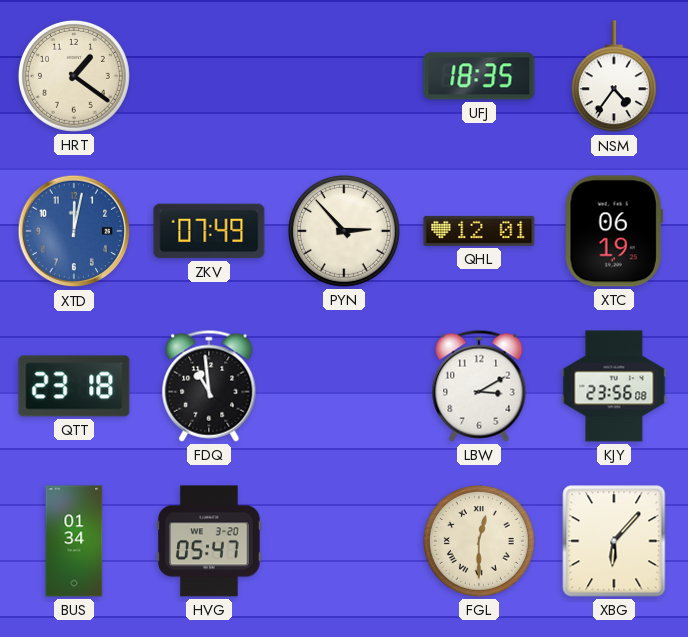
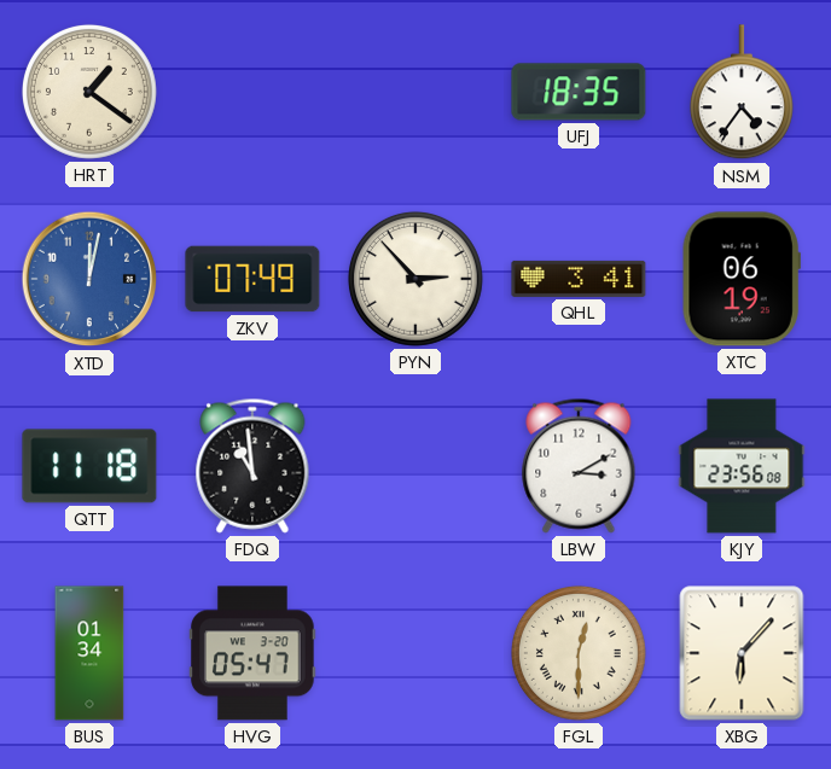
QHL: 12:01 -> 3:41
QTT: 23:18 -> 11:18
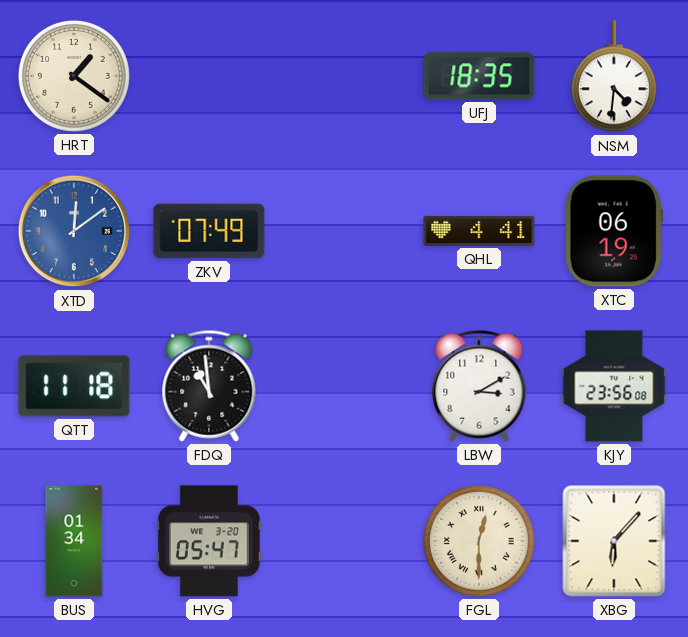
NSM: 4:36 -> 4:31
XTD: 12:02 -> 12:09
PYN: 2:53 -> none
QHL: 3:41 -> 4:41
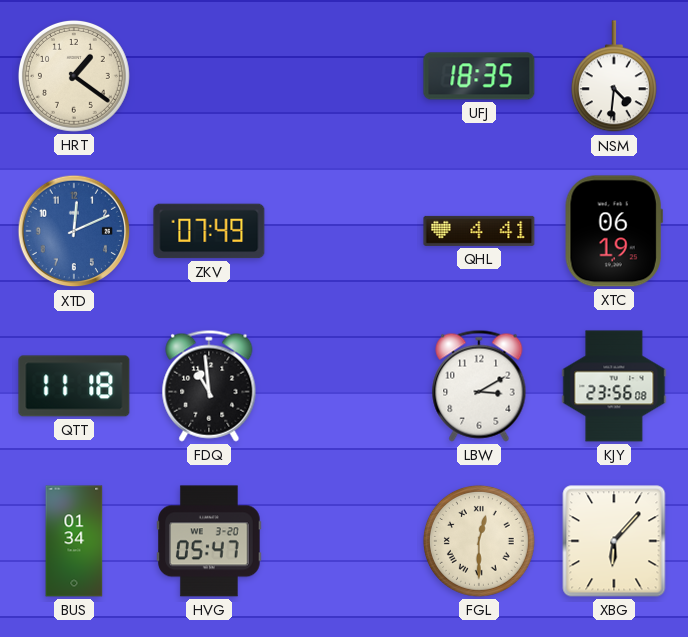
XTD: 12:09 -> 12:11
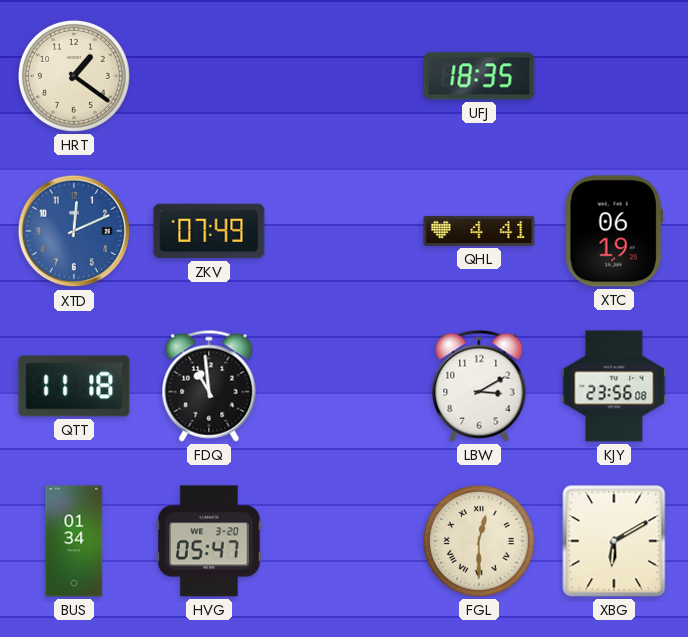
NSM: 4:31 -> none
XBG: 6:07 -> 6:10
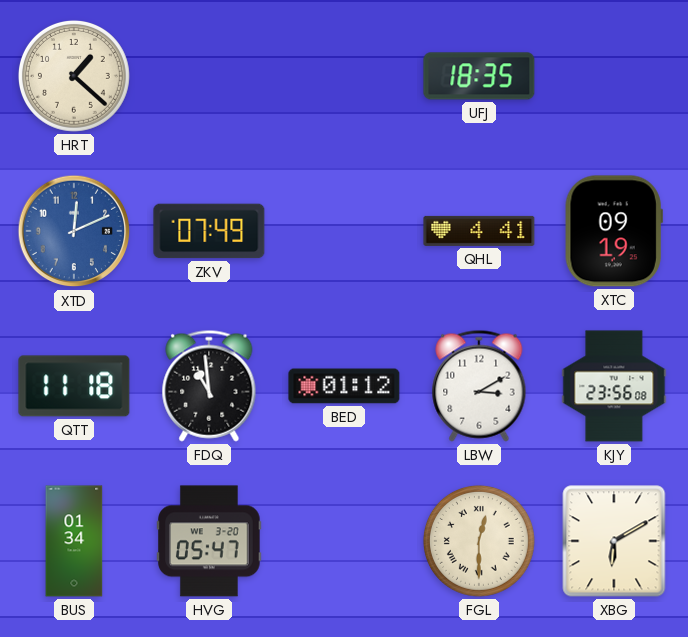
HRT: 1:21 -> 1:22
XTC: 06:19 -> 09:19
BED: none -> 01:12
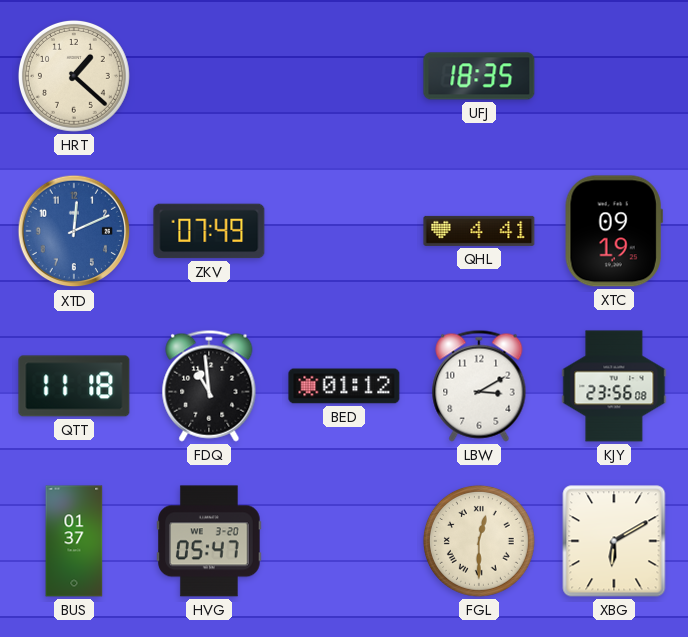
BUS: 01:34 -> 01:37
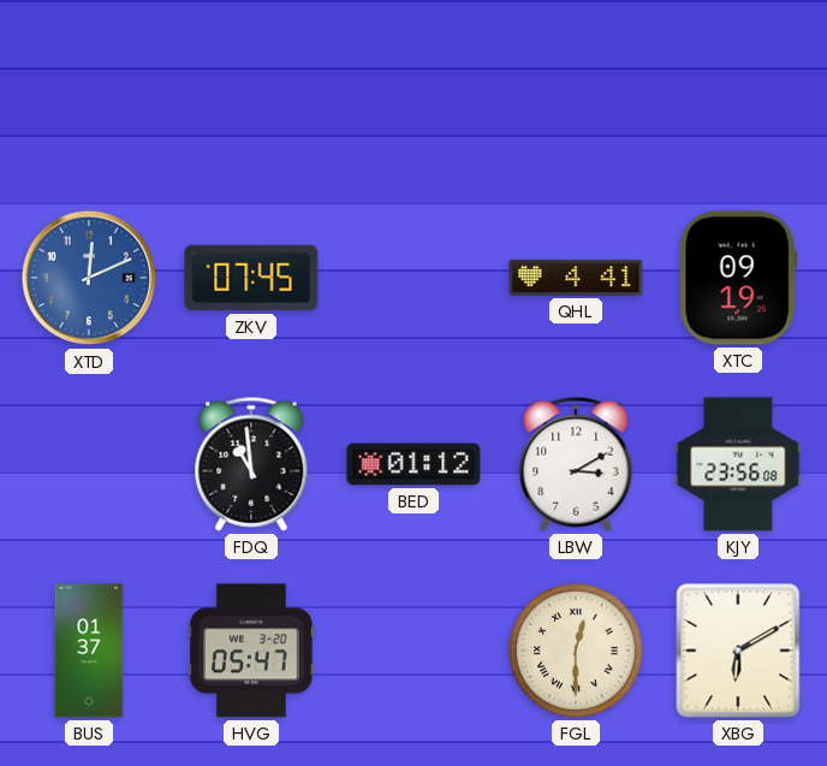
HRT: 1:22 -> none
UFJ: 18:35 -> none
ZKV: 07:49 -> 07:45
QTT: 11:18 -> none
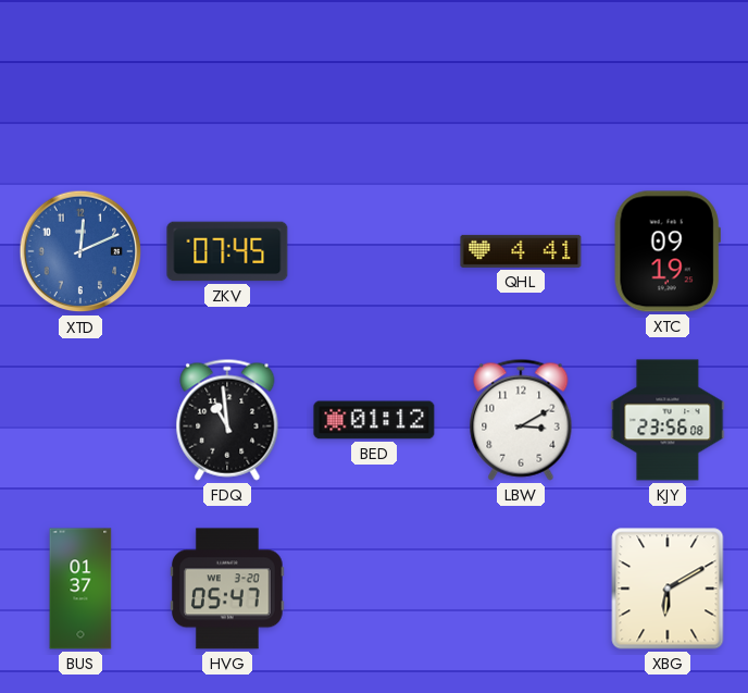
FGL: 12:30 -> none
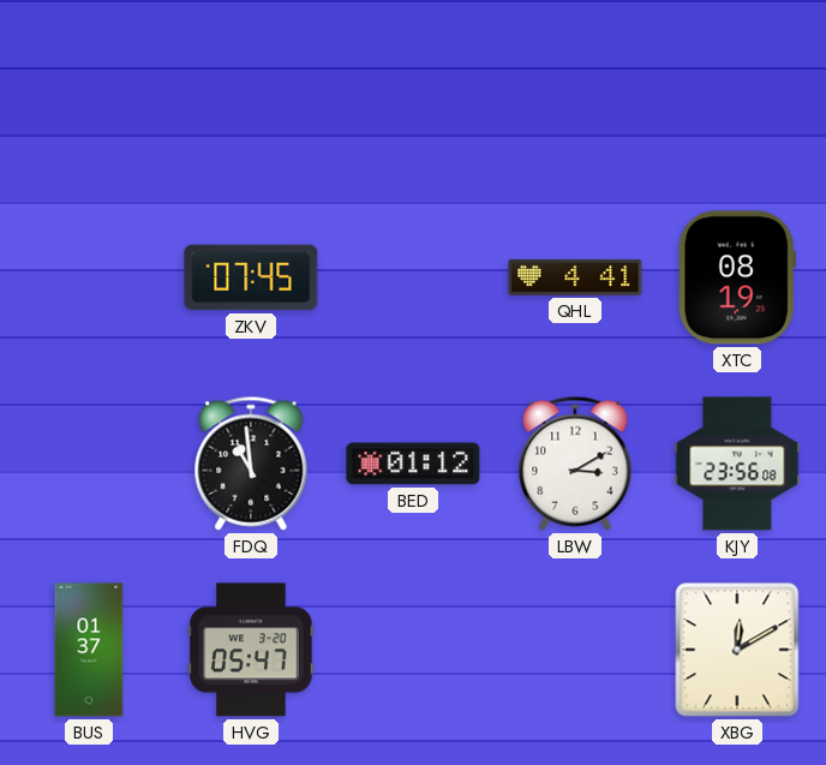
XTD: 12:11 -> none
XTC: 09:19 -> 08:19
XBG: 6:10 -> 12:10
